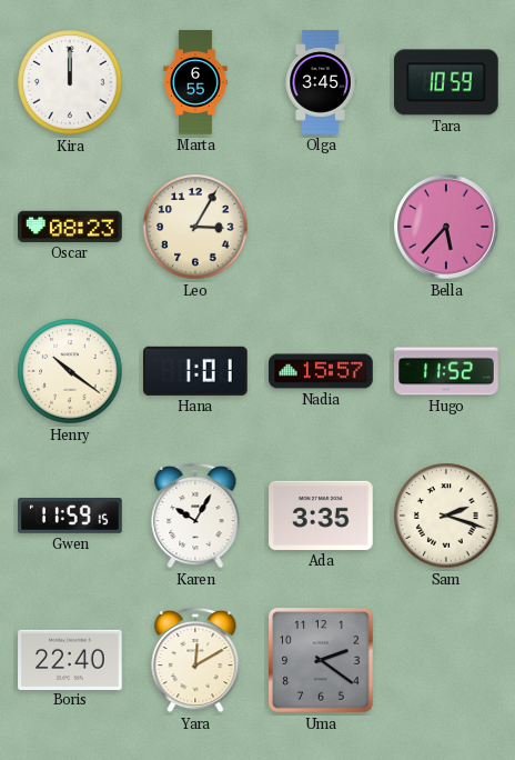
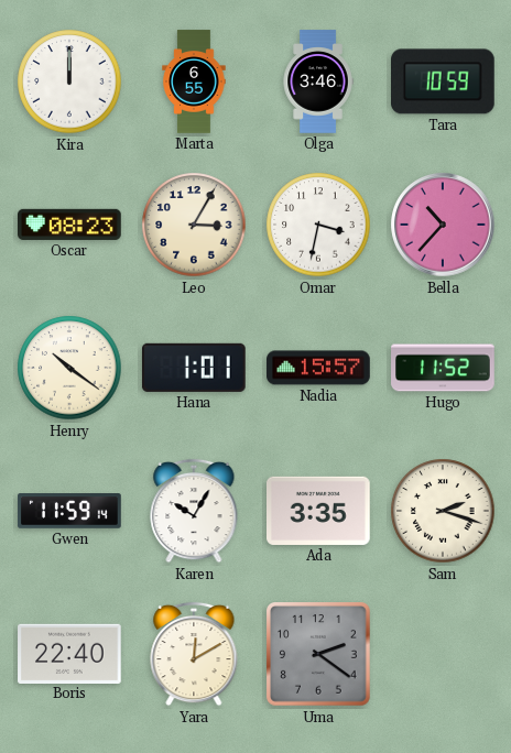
Olga: 3:45 -> 3:46
Omar: none -> 3:32
Bella: 5:37 -> 10:37
Gwen: 11:59:15 -> 11:59:14
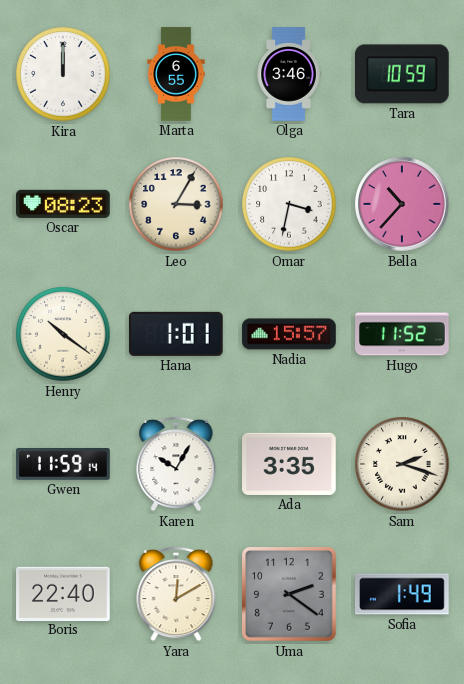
Sofia: none -> 1:49
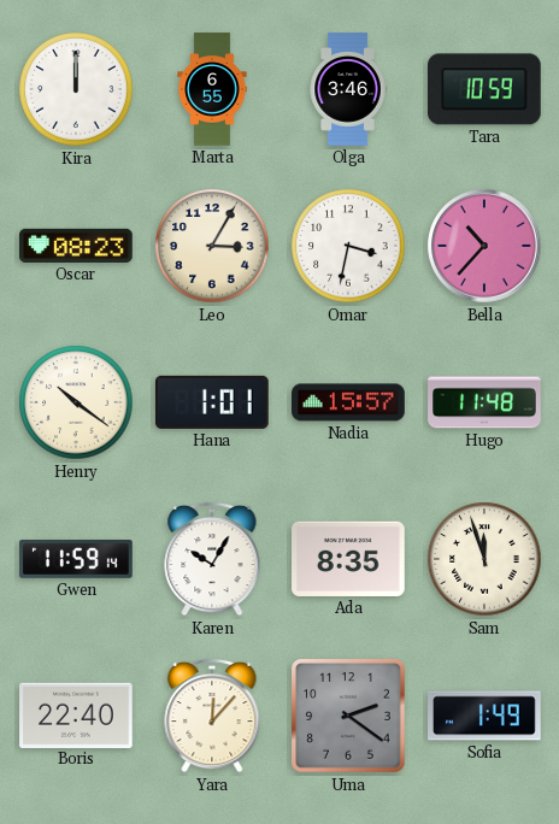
Hugo: 11:52 -> 11:48
Ada: 3:35 -> 8:35
Sam: 2:18 -> 11:57
Yara: 12:10 -> 12:07
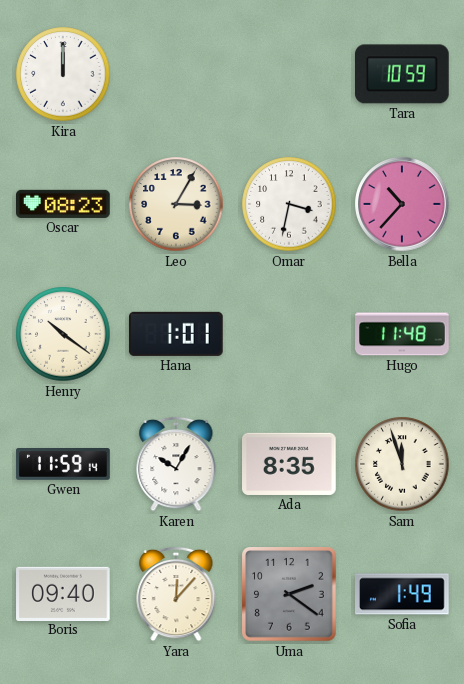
Marta: 6:55 -> none
Olga: 3:46 -> none
Nadia: 15:57 -> none
Boris: 22:40 -> 09:40
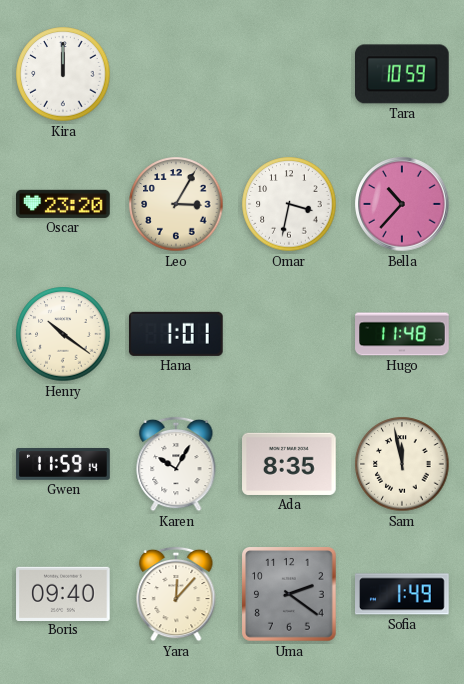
Oscar: 08:23 -> 23:20
Sam: 11:57 -> 11:58
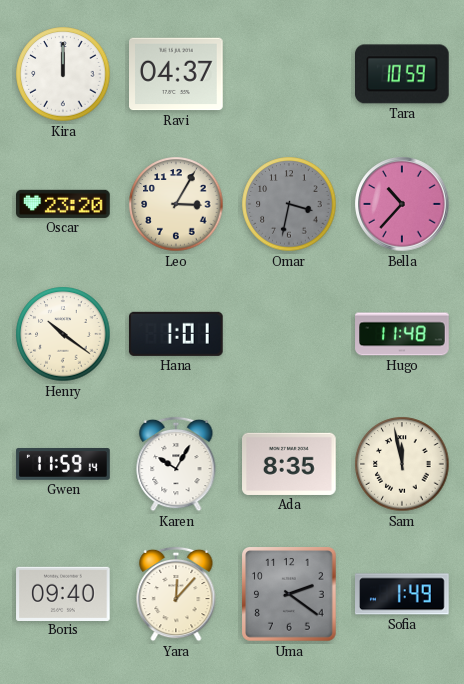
Ravi: none -> 04:37
Omar dial: white -> grey
